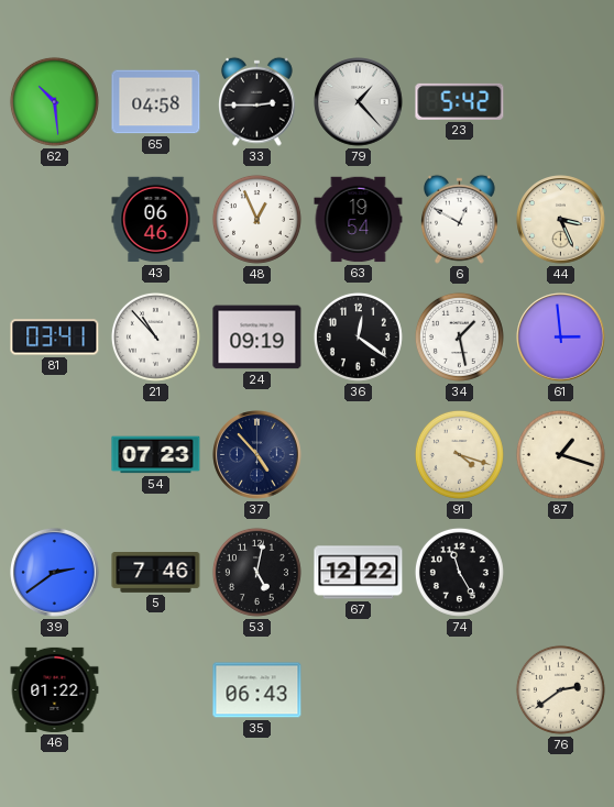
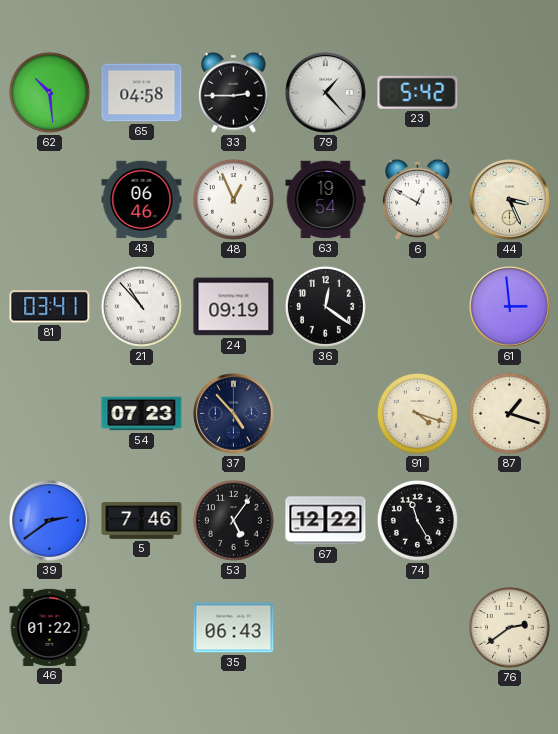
34: 1:28 -> none
53: 5:02 -> 5:06
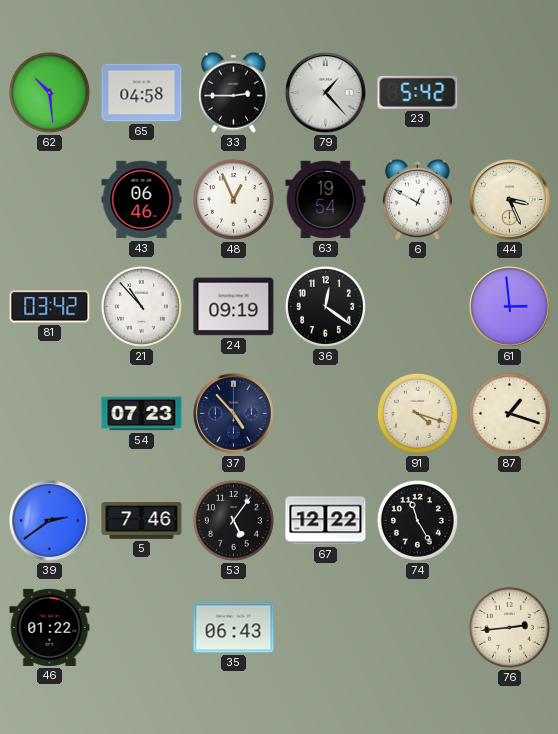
81: 03:41 -> 03:42
76: 2:39 -> 2:44
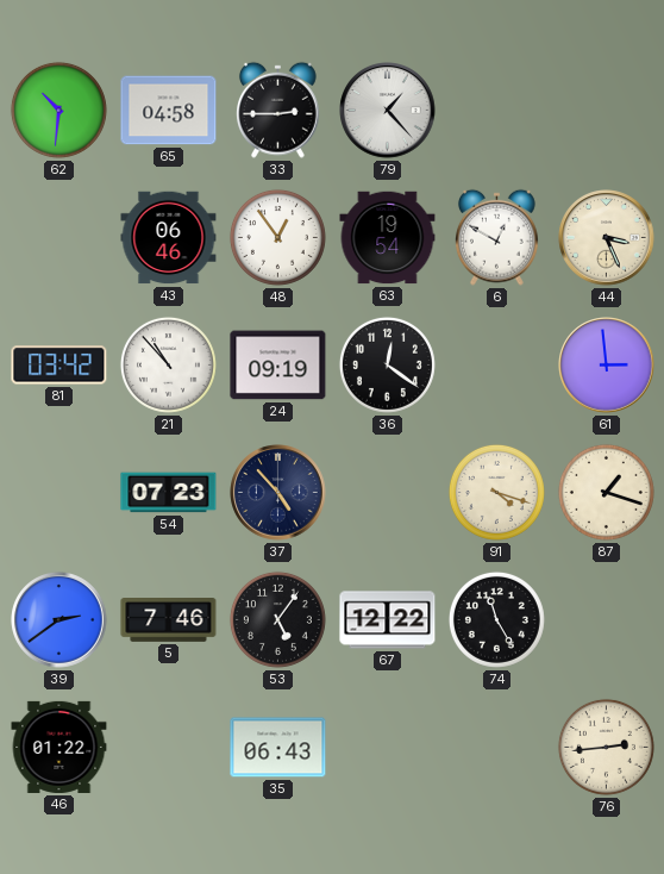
62: 10:29 -> 10:31
23: 5:42 -> none
48: 12:56 -> 12:54
